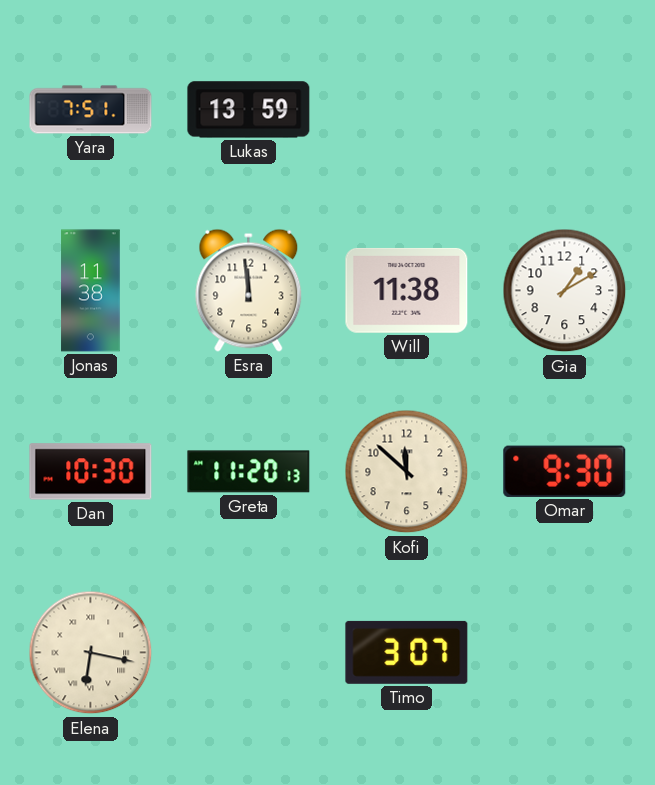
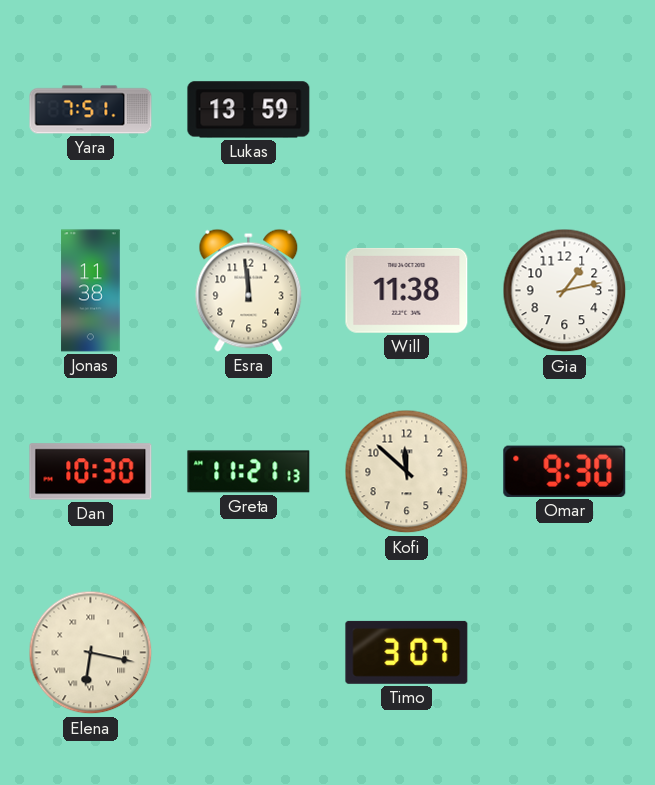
Gia: 1:10 -> 1:13
Greta: 11:20 -> 11:21
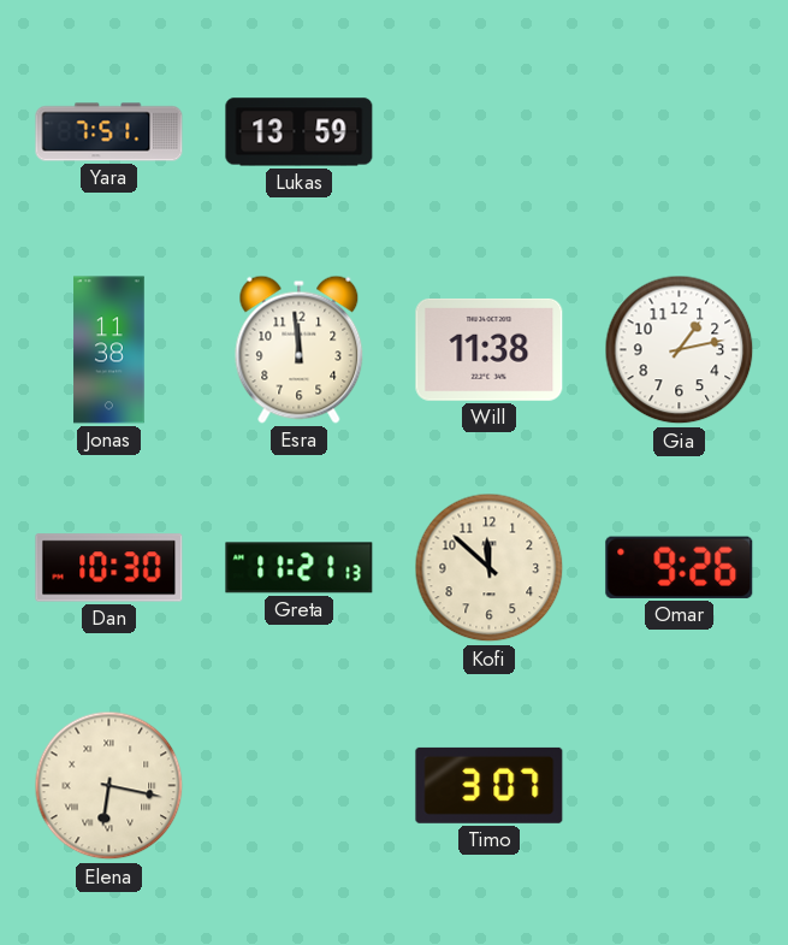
Omar: 9:30 -> 9:26
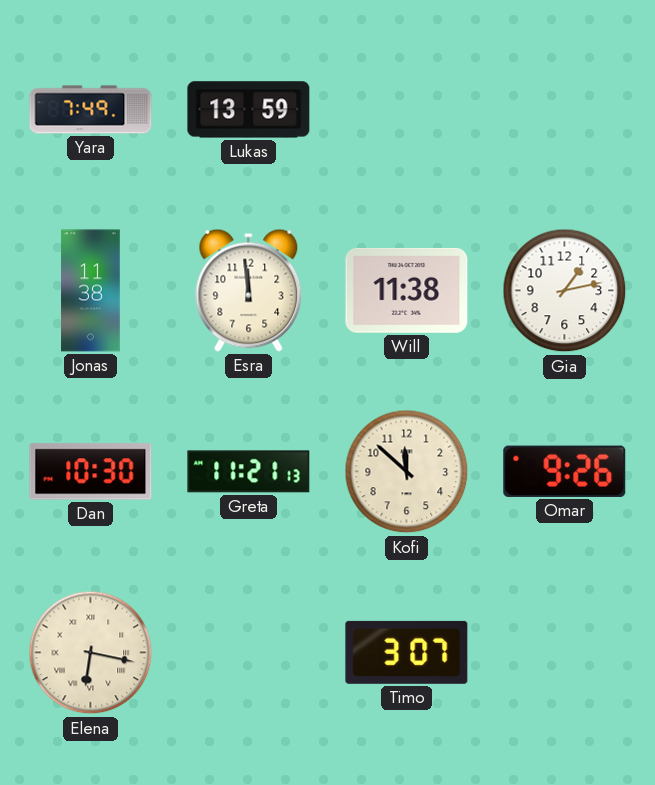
Yara: 7:51 -> 7:49
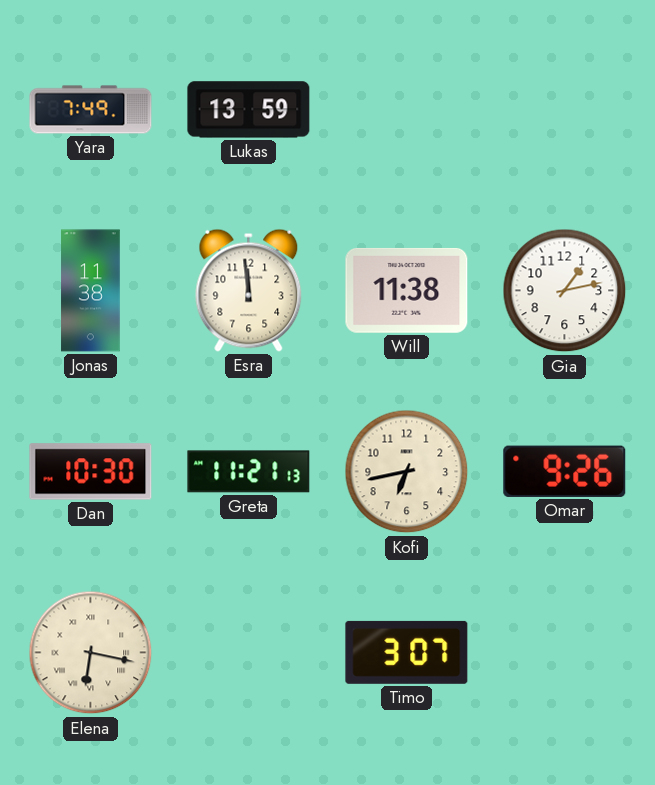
Kofi: 11:52 -> 6:43
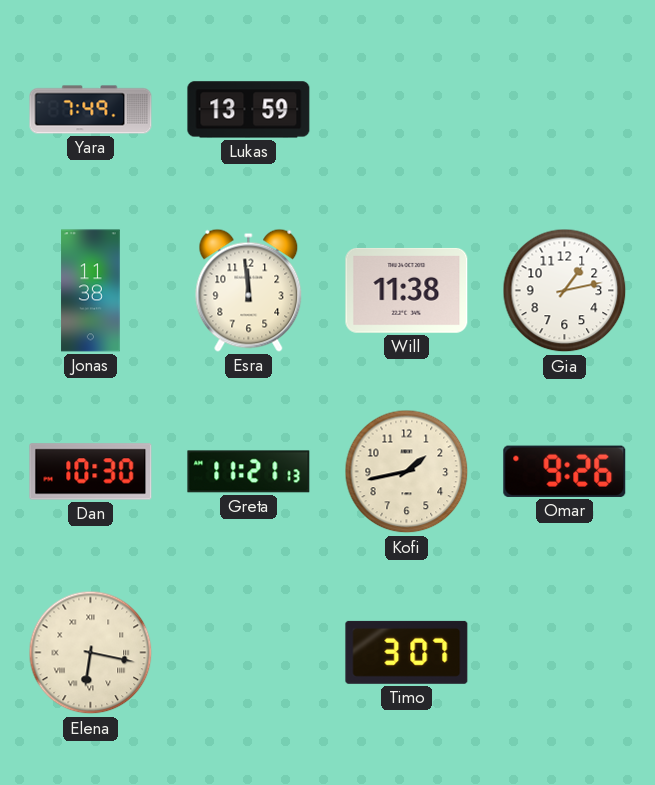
Kofi: 6:43 -> 1:43
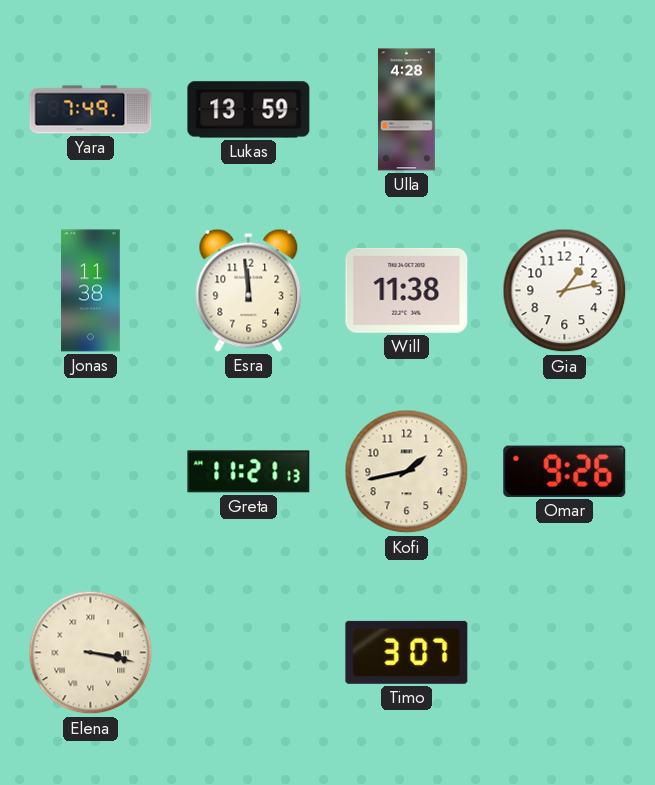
Ulla: none -> 4:28
Dan: 10:30 -> none
Elena: 6:17 -> 3:17
